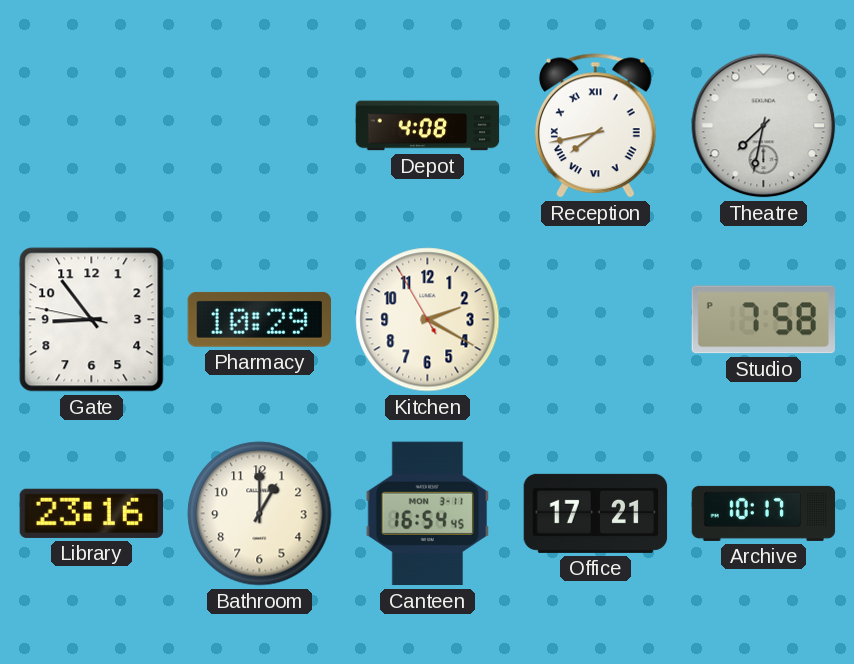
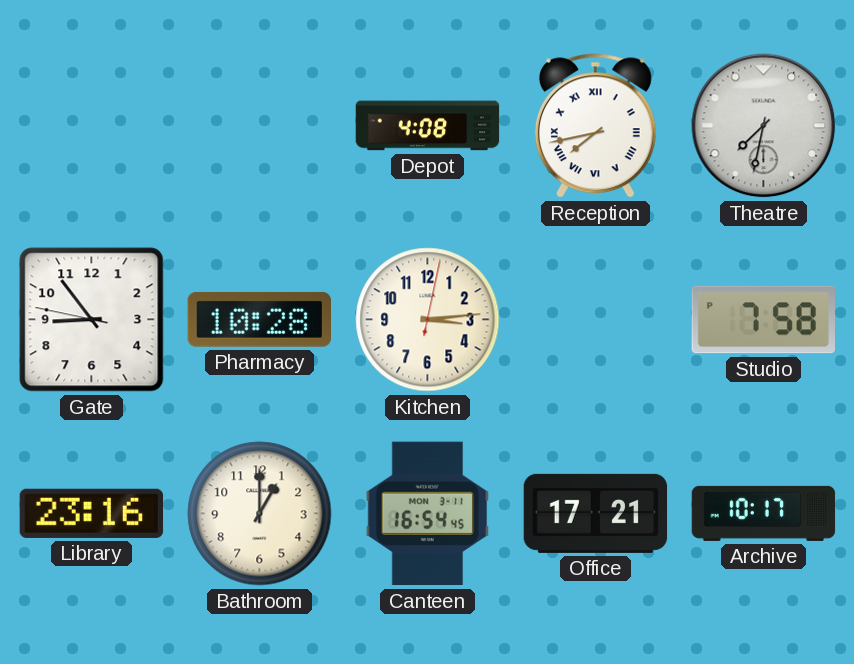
Pharmacy: 10:29 -> 10:28
Kitchen: 2:19 -> 3:14
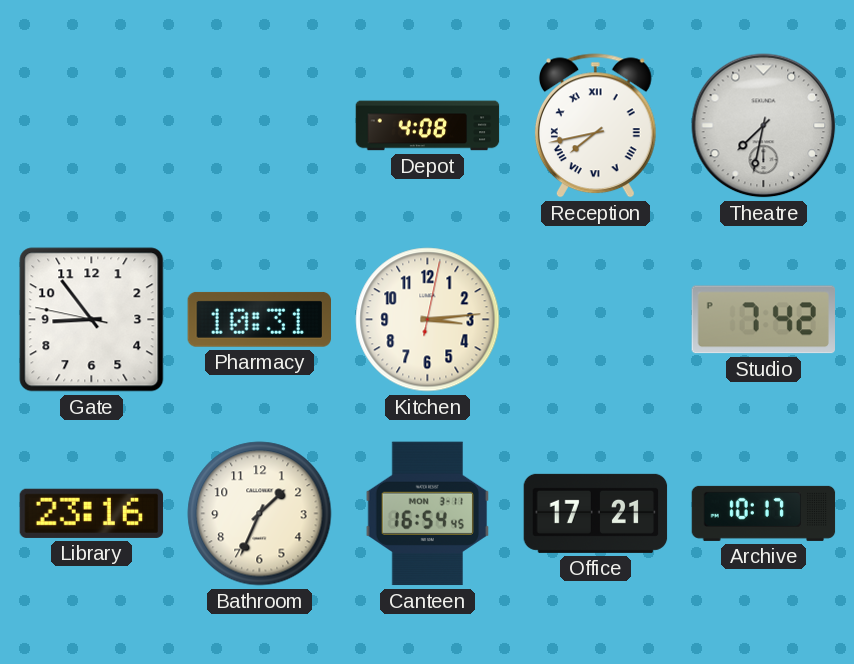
Pharmacy: 10:28 -> 10:31
Studio: 7:58 -> 7:42
Bathroom: 1:00 -> 1:34
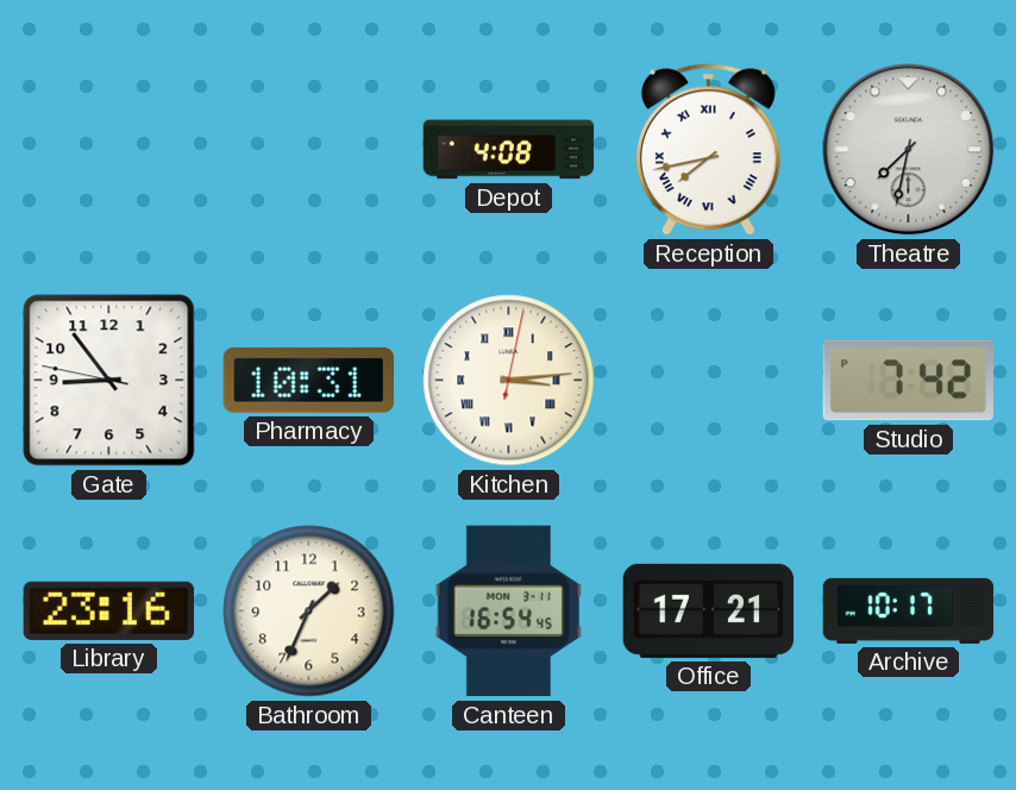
Kitchen numerals: Arabic -> Roman
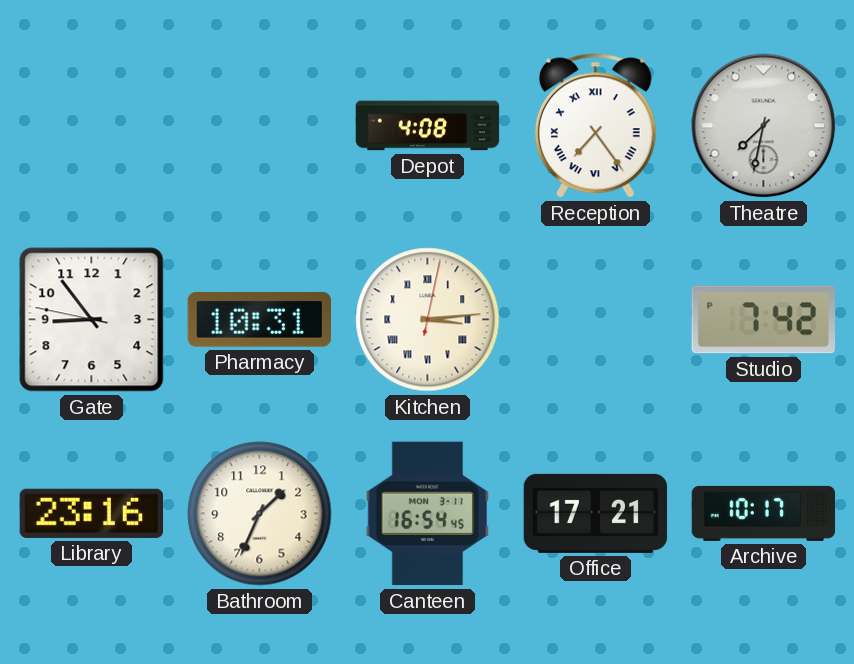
Reception: 7:43 -> 7:24
